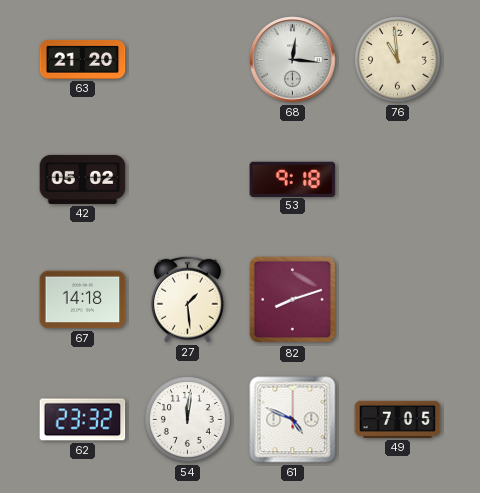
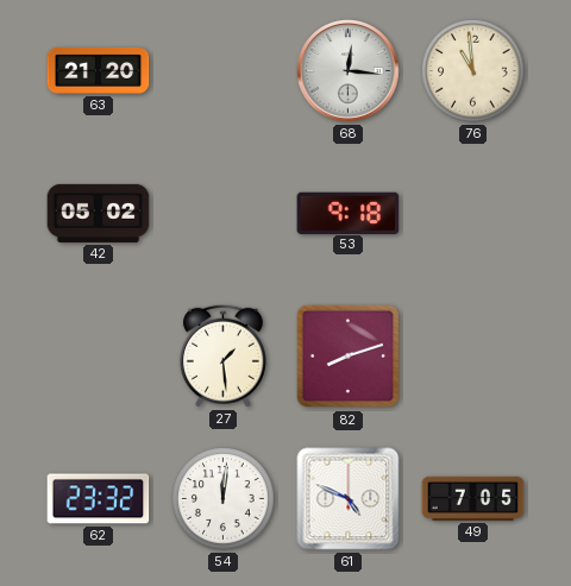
67: 14:18 -> none
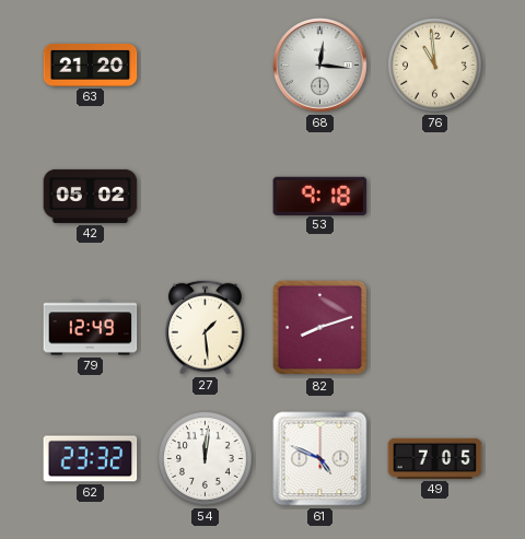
79: none -> 12:49
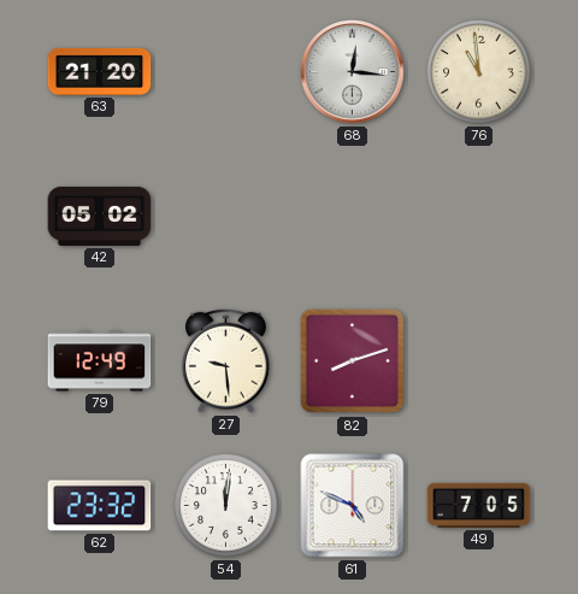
53: 9:18 -> none
27: 1:29 -> 9:29
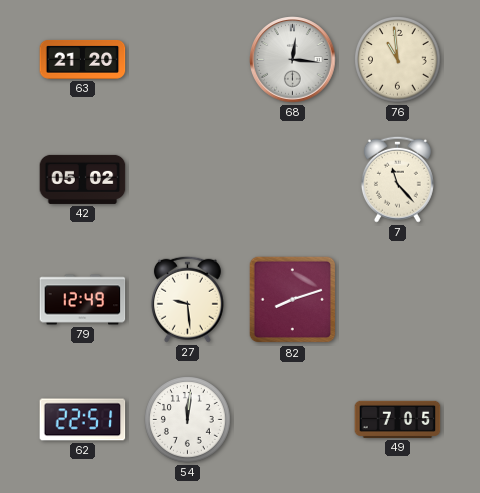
7: none -> 11:23
62: 23:32 -> 22:51
61: 4:49 -> none
